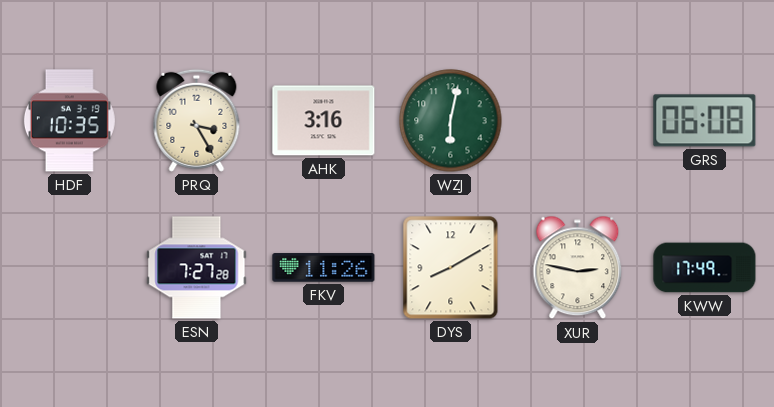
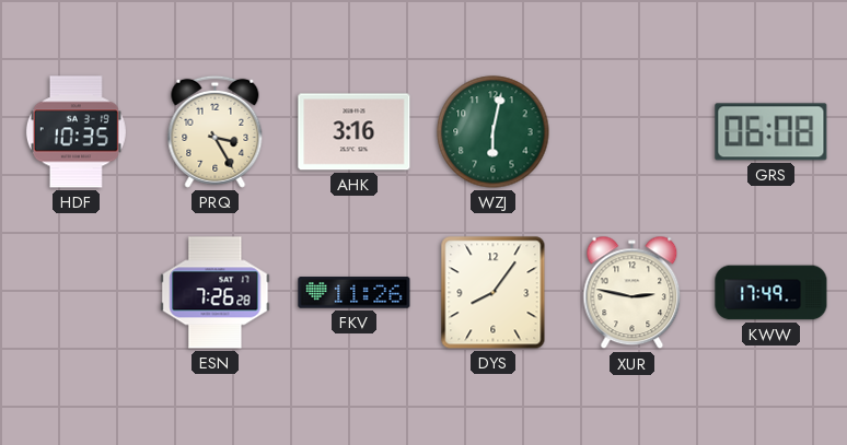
ESN: 7:27 -> 7:26
DYS: 8:10 -> 8:06
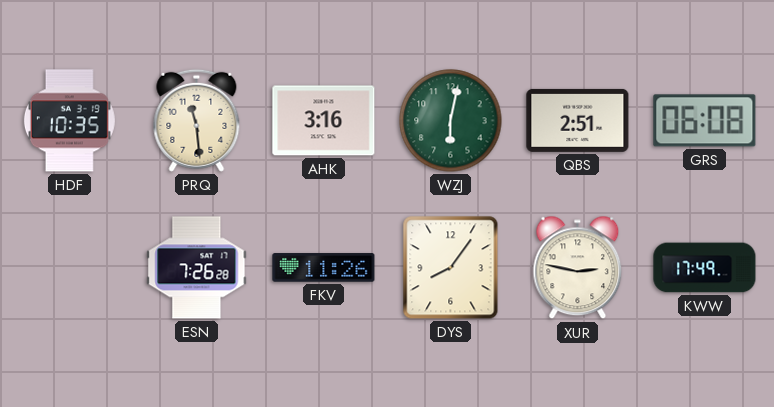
PRQ: 3:25 -> 11:29
QBS: none -> 2:51
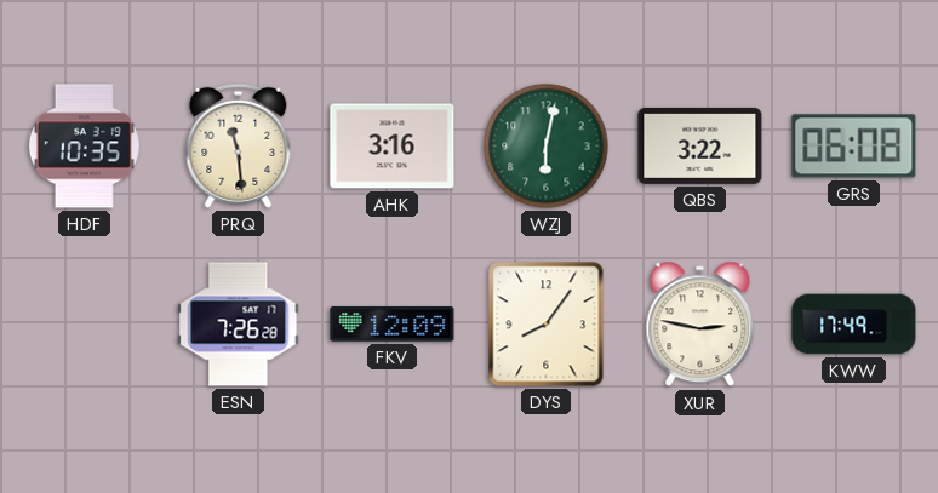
QBS: 2:51 -> 3:22
FKV: 11:26 -> 12:09
